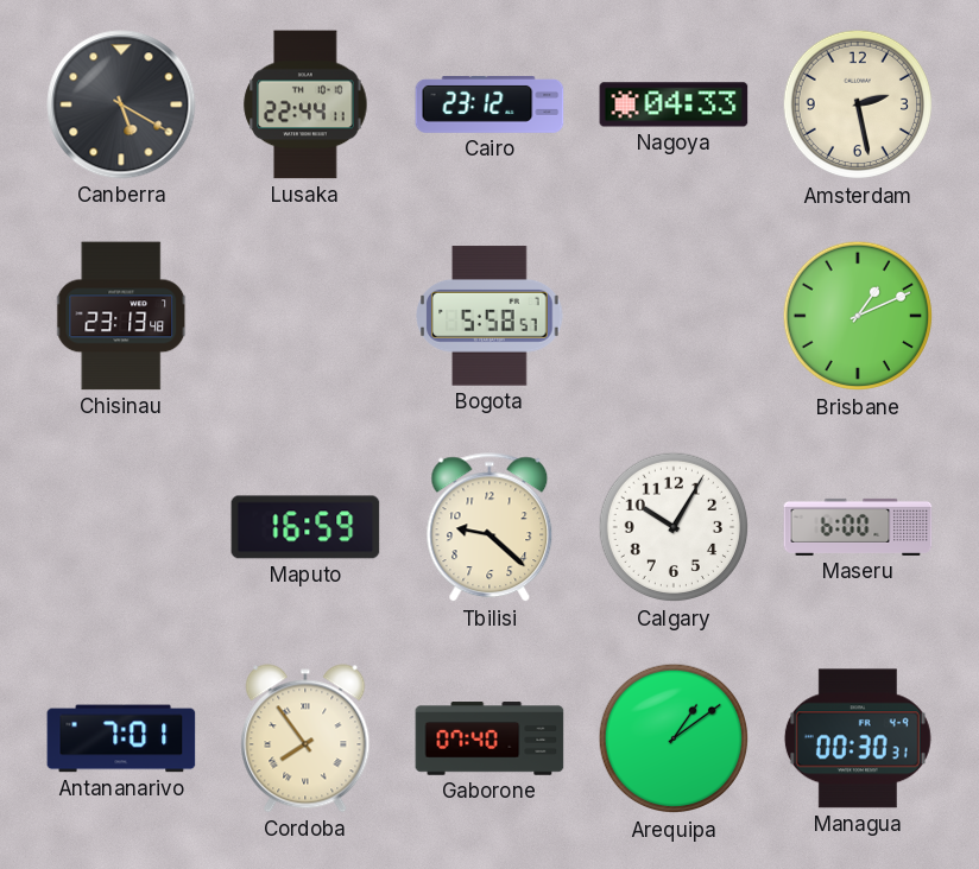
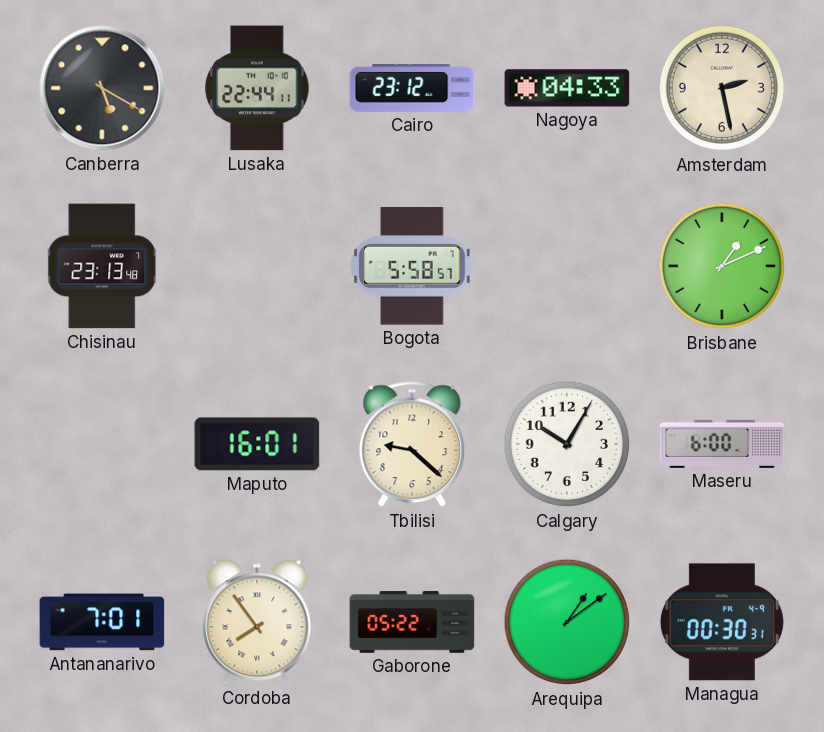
Maputo: 16:59 -> 16:01
Gaborone: 07:40 -> 05:22
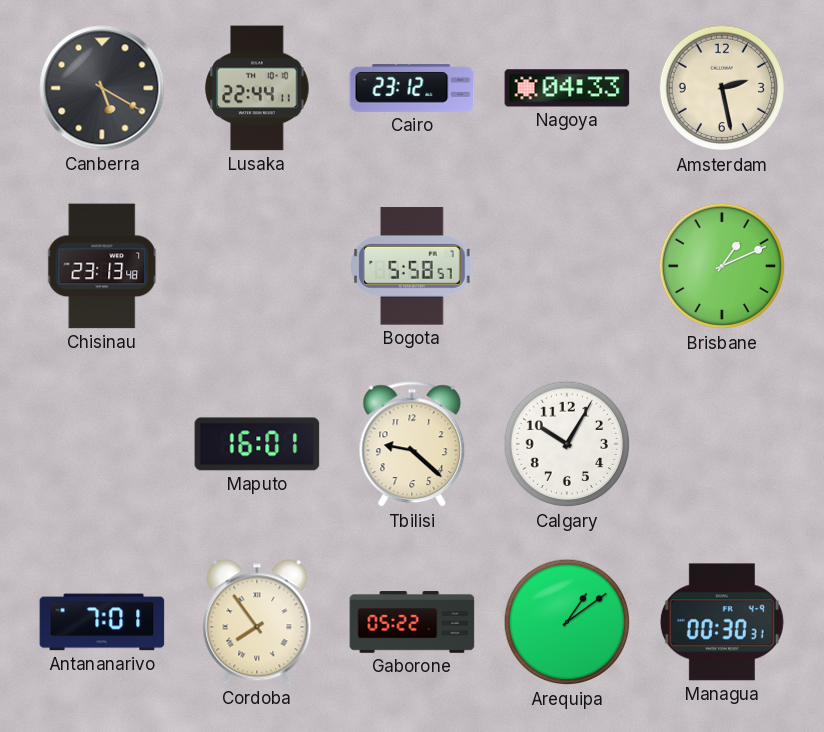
Maseru: 6:00 -> none
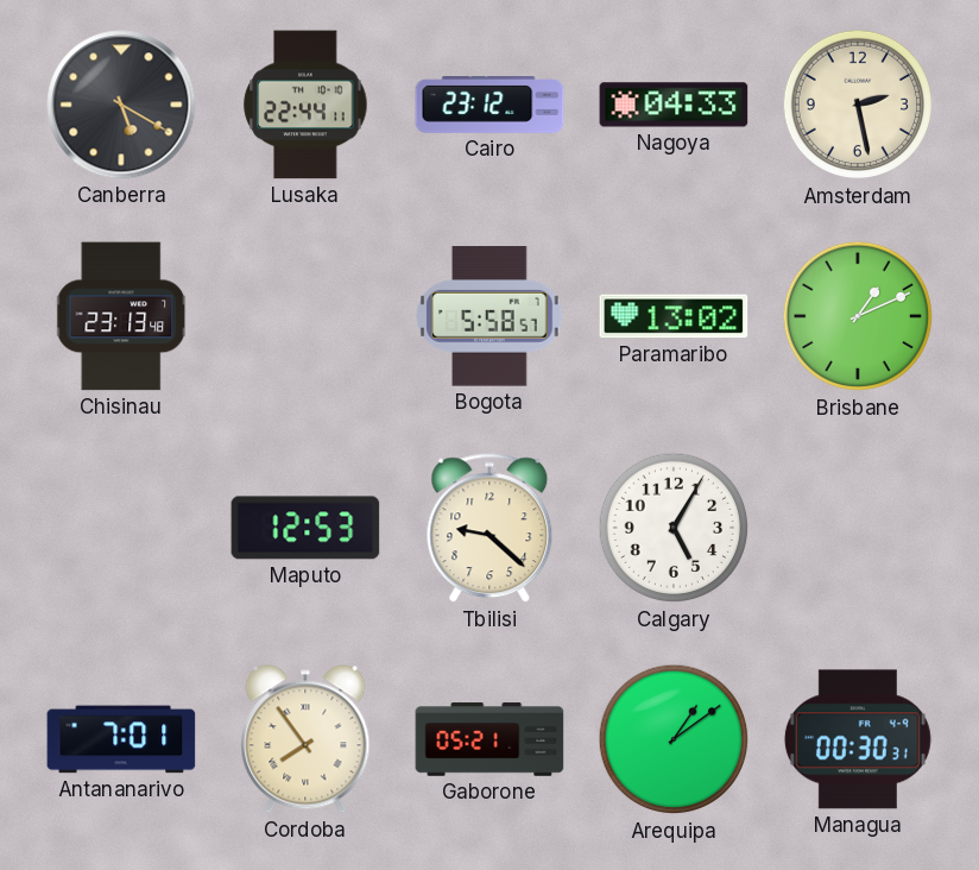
Paramaribo: none -> 13:02
Maputo: 16:01 -> 12:53
Calgary: 10:05 -> 5:05
Gaborone: 05:22 -> 05:21
